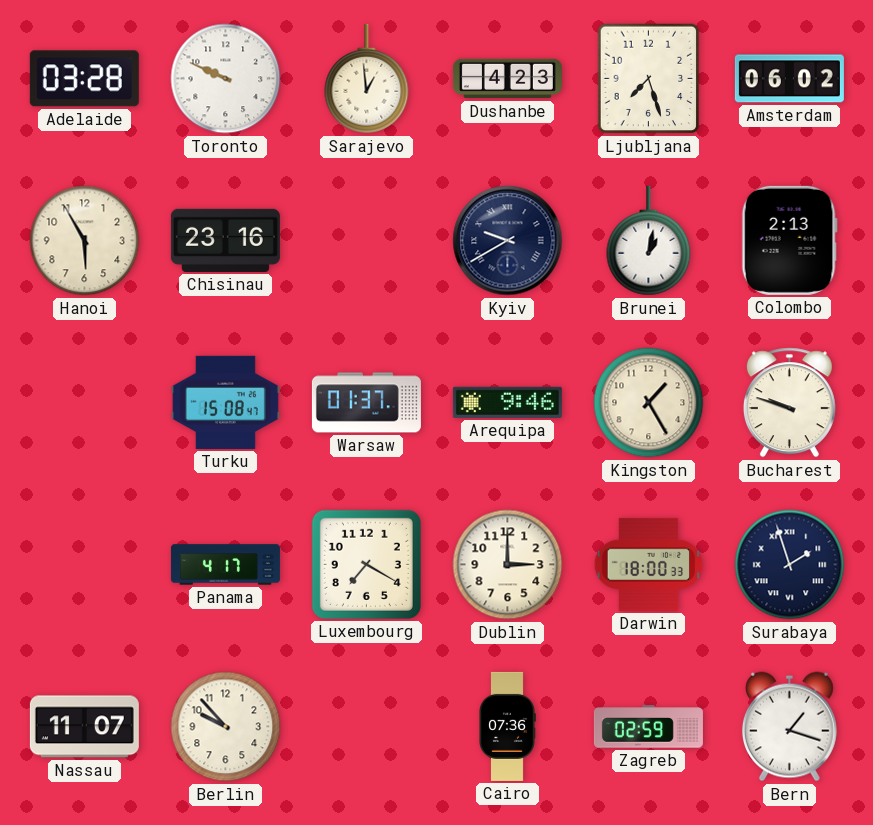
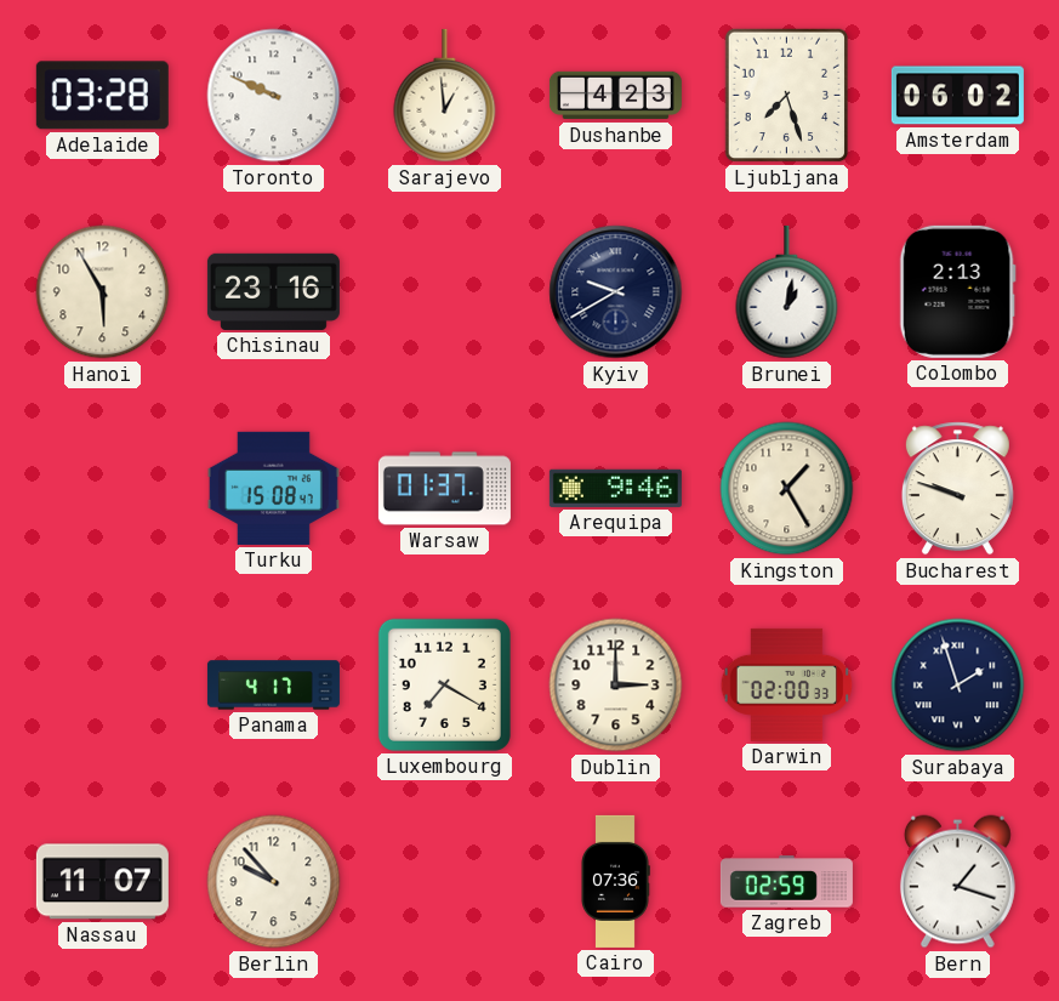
Darwin: 18:00 -> 02:00
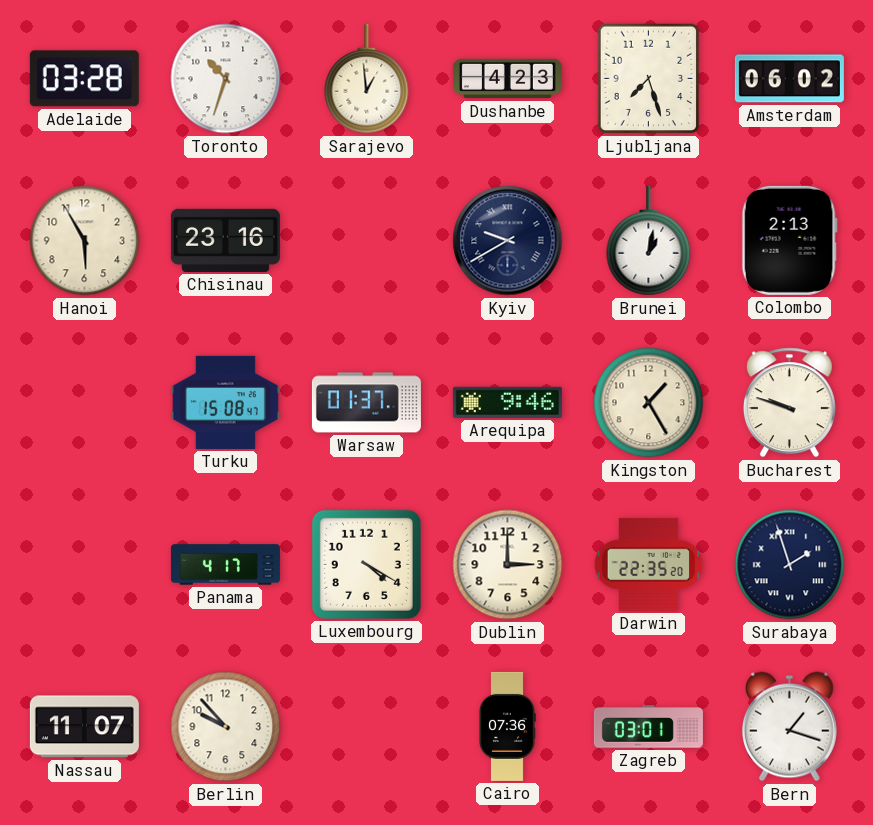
Toronto: 9:49 -> 10:33
Luxembourg: 7:20 -> 4:20
Darwin: 02:00 -> 22:35
Zagreb: 02:59 -> 03:01
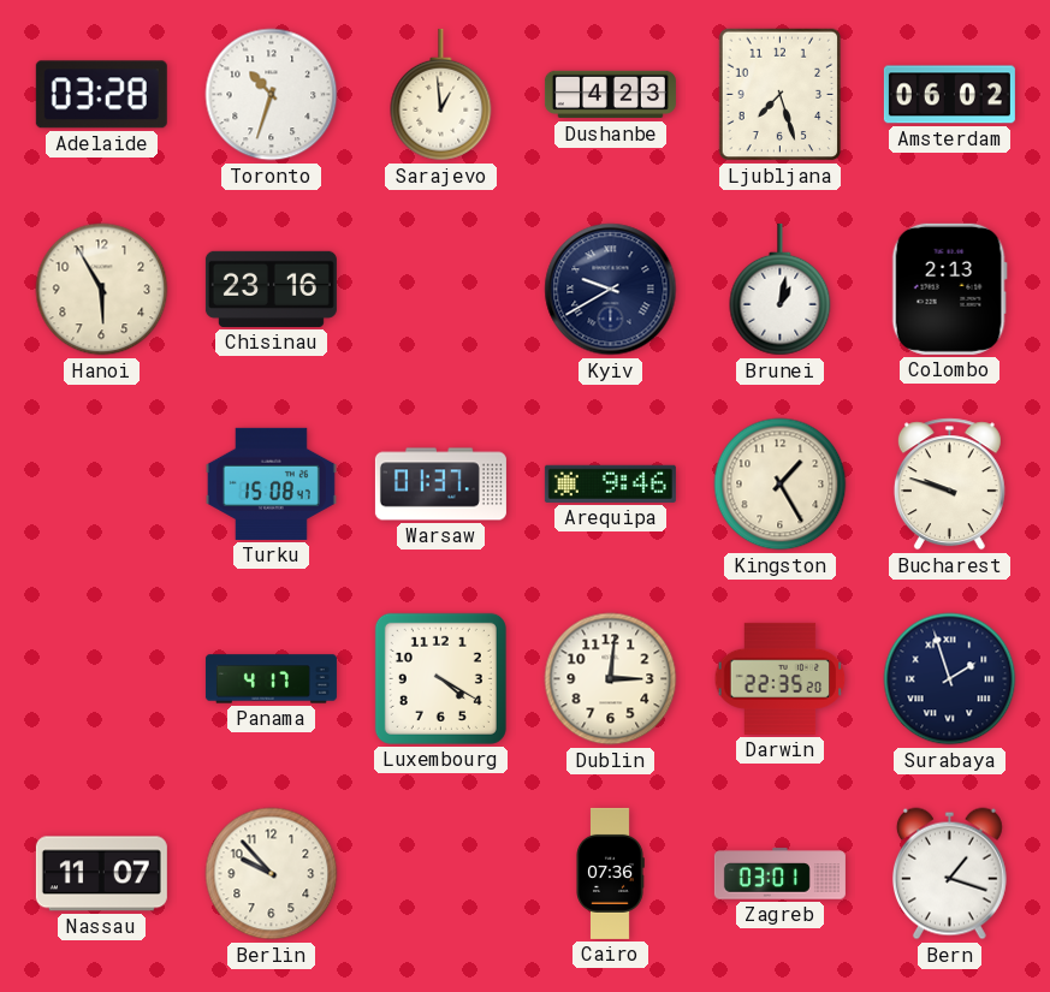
Dublin: 3:00 -> 3:01
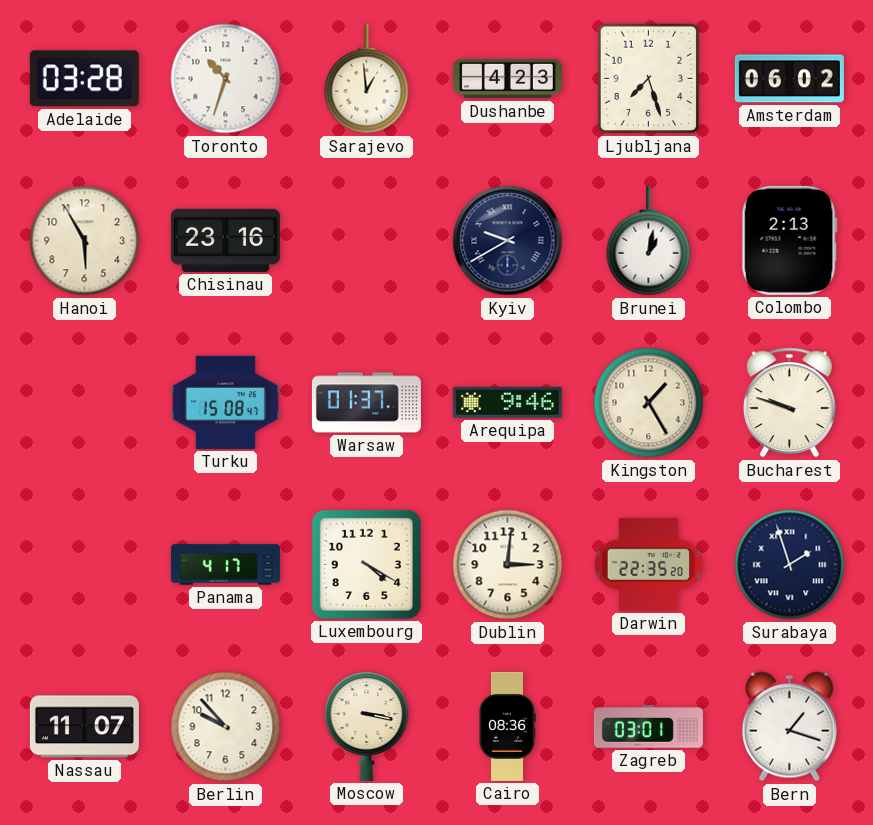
Moscow: none -> 3:17
Cairo: 07:36 -> 08:36
